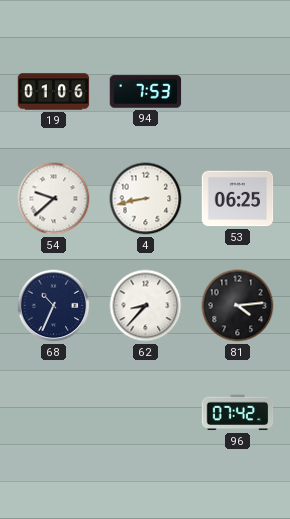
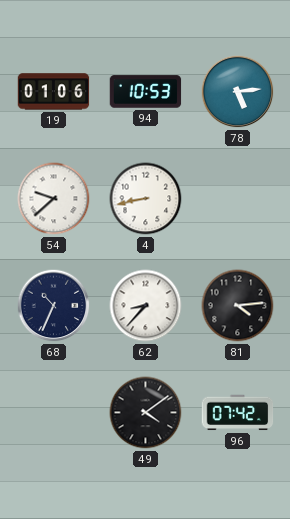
94: 7:53 -> 10:53
78: none -> 5:14
53: 06:25 -> none
49: none -> 4:09
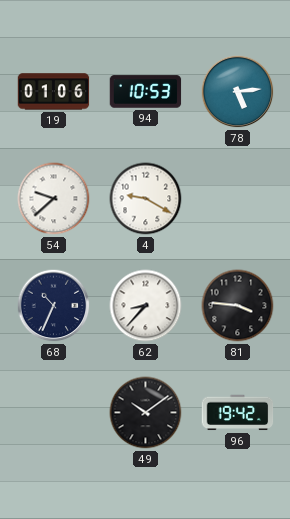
4: 8:43 -> 9:20
81: 4:14 -> 3:46
49: 4:09 -> 10:09
96: 07:42 -> 19:42
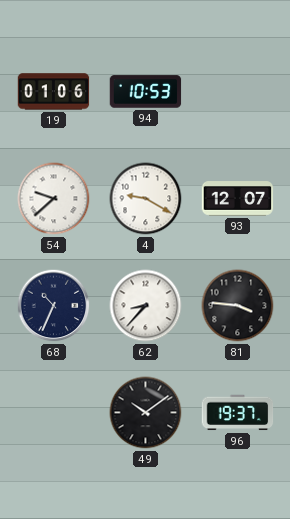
78: 5:14 -> none
93: none -> 12:07
96: 19:42 -> 19:37
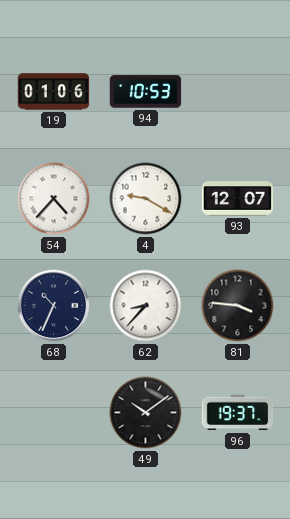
54: 9:38 -> 4:37
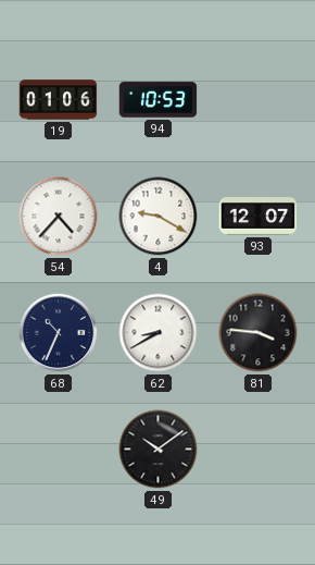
62: 8:37 -> 8:40
96: 19:37 -> none
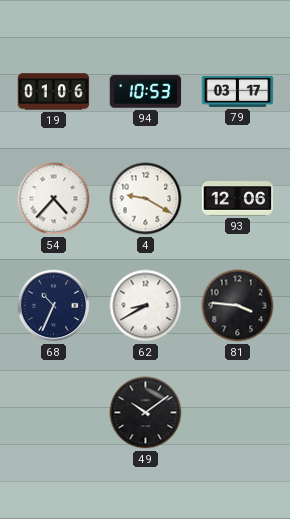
79: none -> 03:17
93: 12:07 -> 12:06
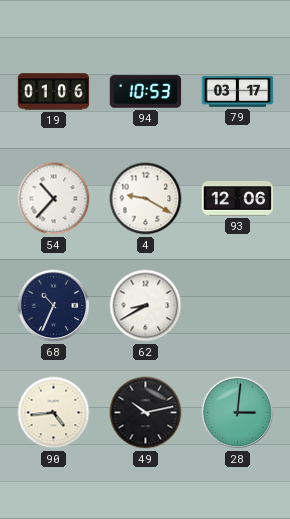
54: 4:37 -> 10:37
81: 3:46 -> none
90: none -> 4:44
49: 10:09 -> 10:13
28: none -> 3:01
